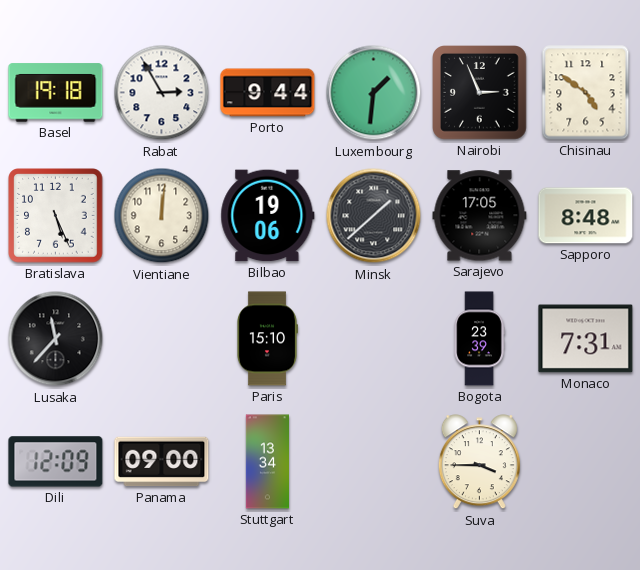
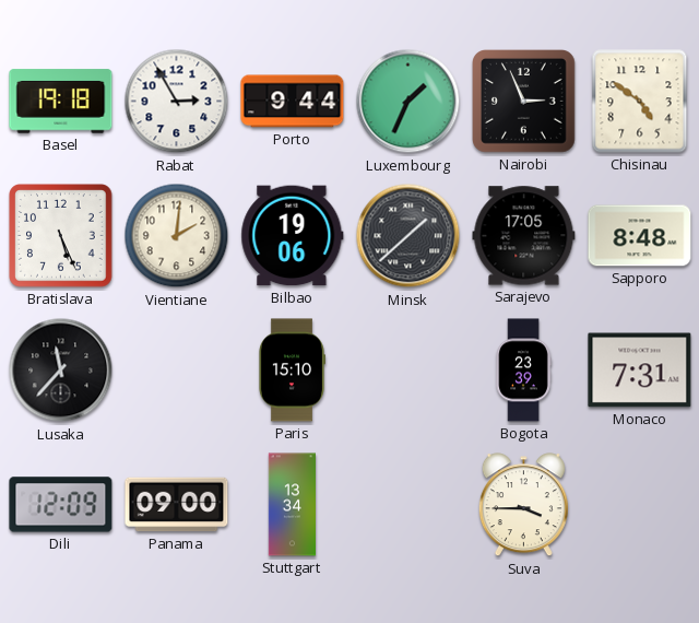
Luxembourg: 1:31 -> 1:34
Vientiane: 12:01 -> 2:01
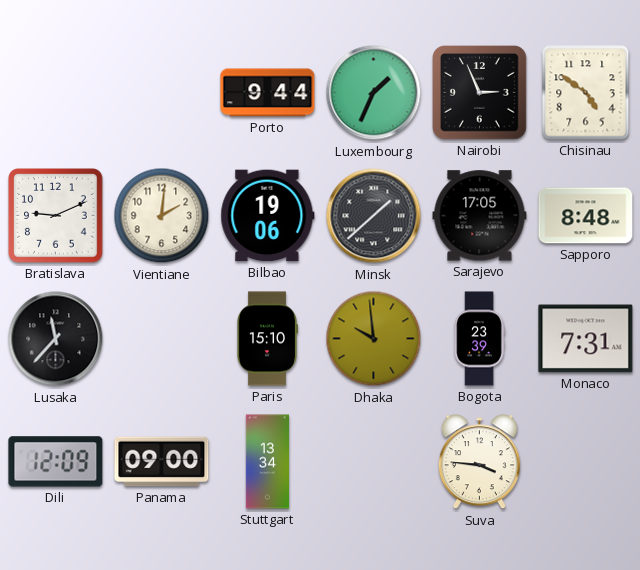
Basel: 19:18 -> none
Rabat: 2:55 -> none
Bratislava: 5:26 -> 9:11
Dhaka: none -> 9:59
Suva: 3:45 -> 3:46
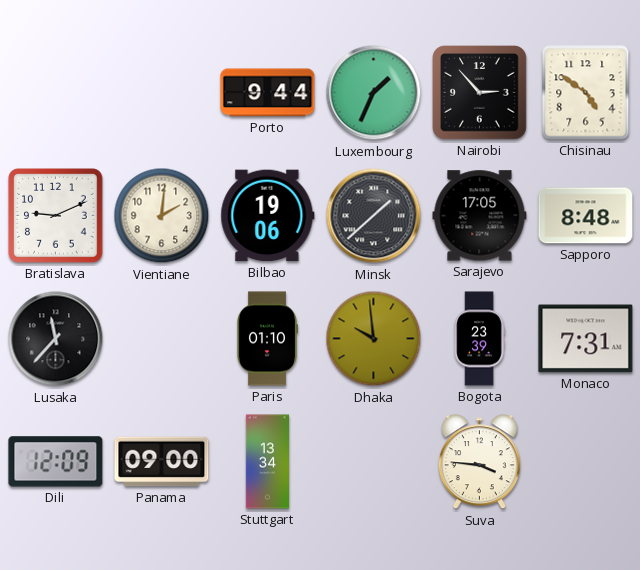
Nairobi: 2:56 -> 2:53
Paris: 15:10 -> 01:10
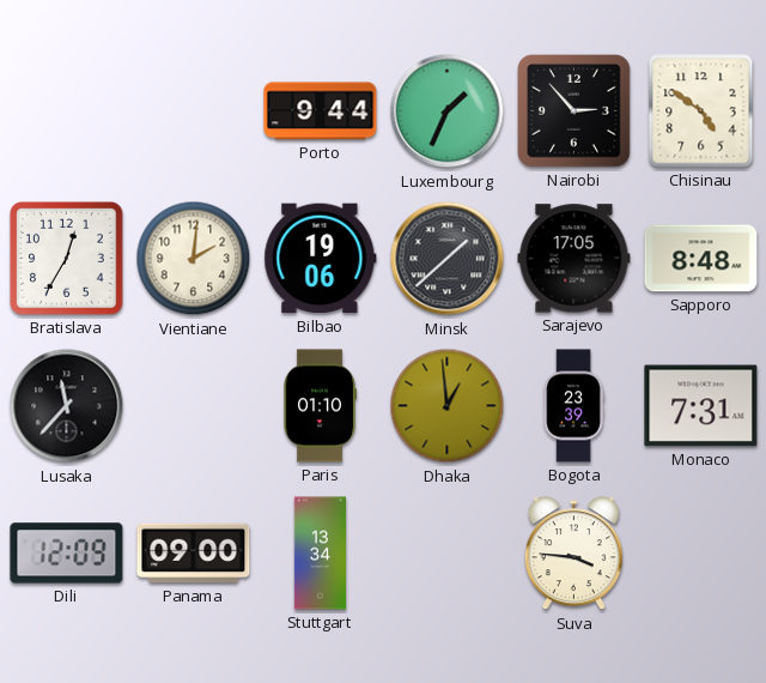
Bratislava: 9:11 -> 12:35
Dhaka: 9:59 -> 12:59
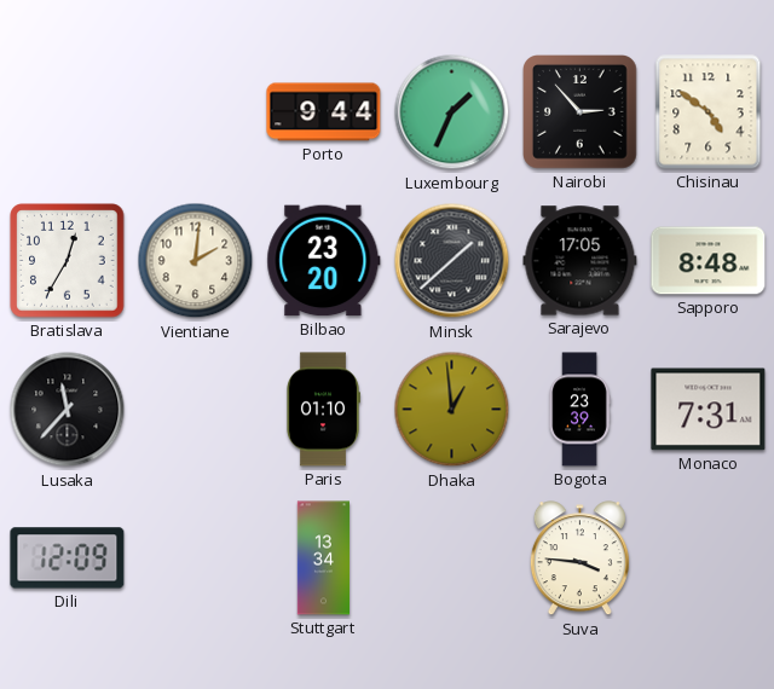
Bilbao: 19:06 -> 23:20
Panama: 09:00 -> none
